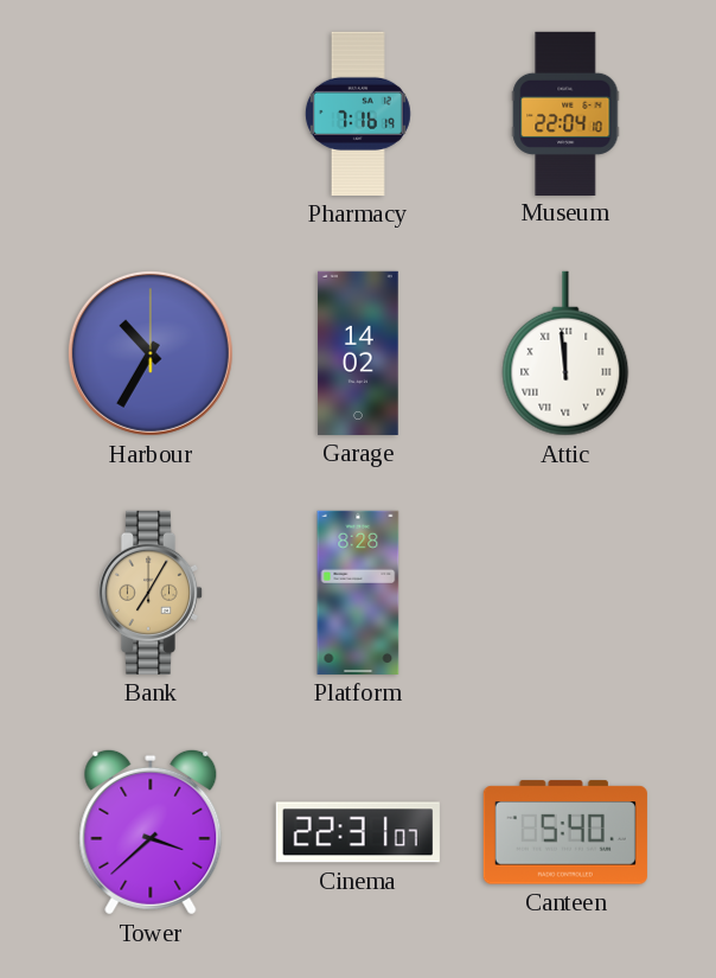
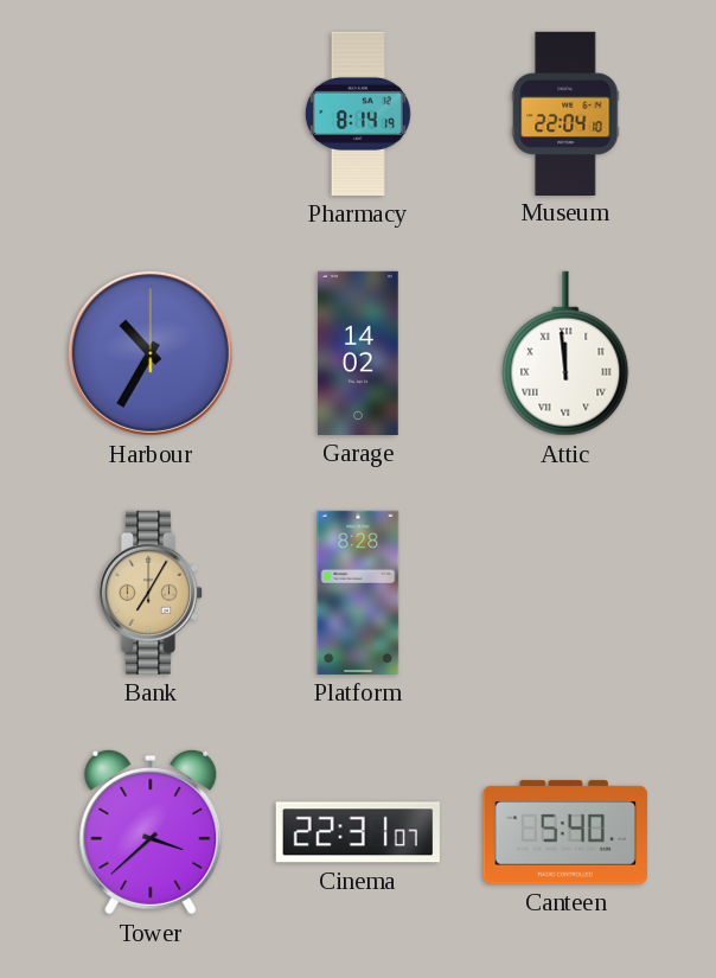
Pharmacy: 7:16 -> 8:14
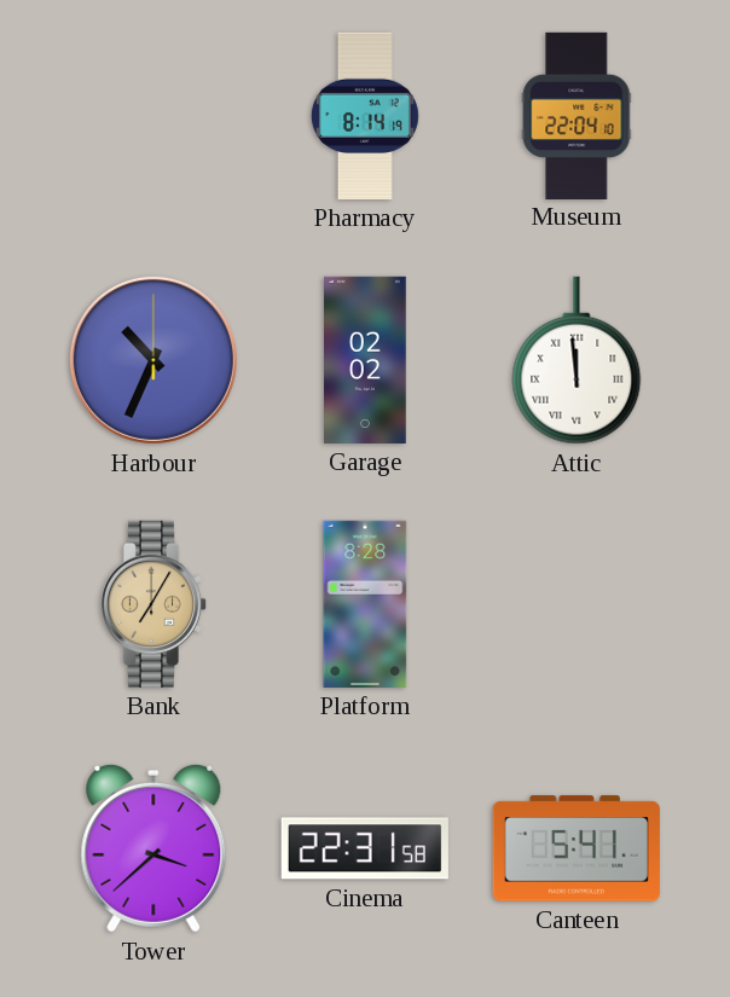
Harbour: 10:35 -> 10:34
Garage: 14:02 -> 02:02
Cinema: 22:31:07 -> 22:31:58
Canteen: 5:40 -> 5:41
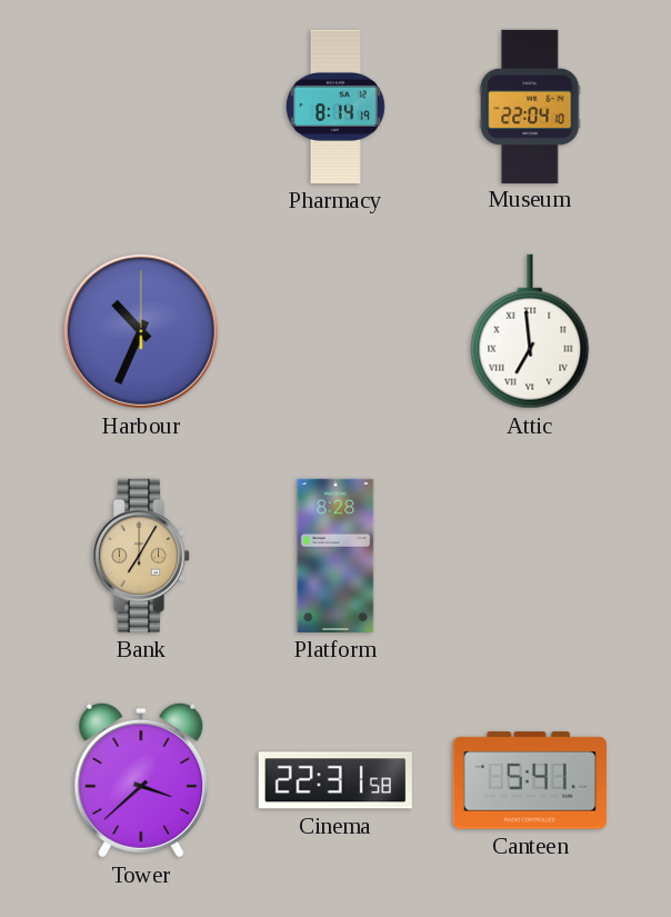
Garage: 02:02 -> none
Attic: 11:59 -> 6:59
